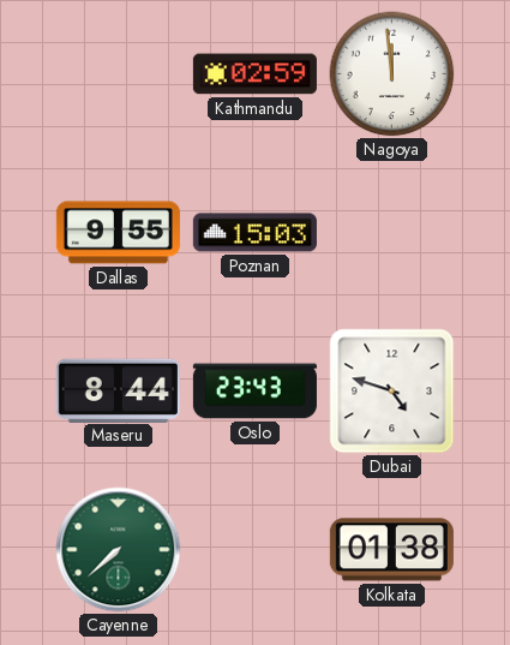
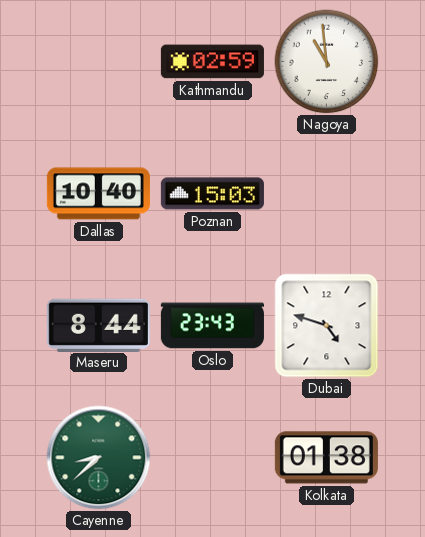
Nagoya: 11:59 -> 10:59
Dallas: 9:55 -> 10:40
Cayenne: 7:38 -> 8:38
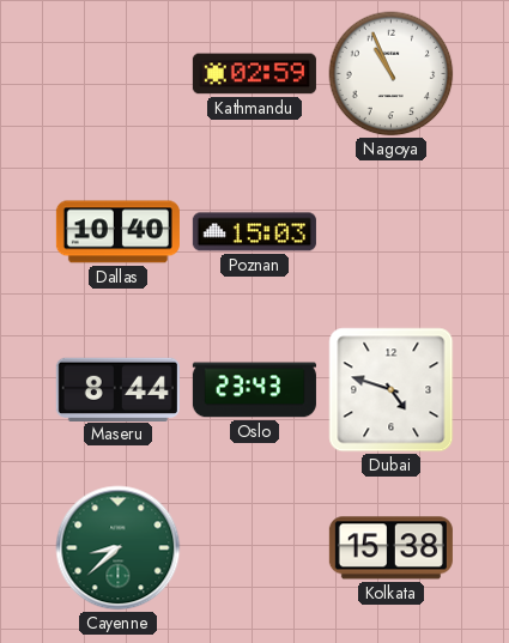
Nagoya: 10:59 -> 10:56
Kolkata: 01:38 -> 15:38
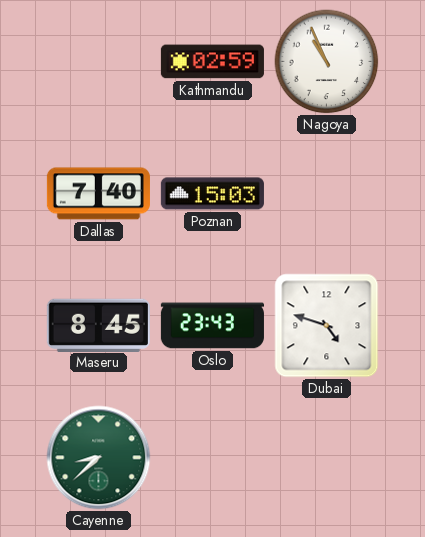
Dallas: 10:40 -> 7:40
Maseru: 8:44 -> 8:45
Kolkata: 15:38 -> none
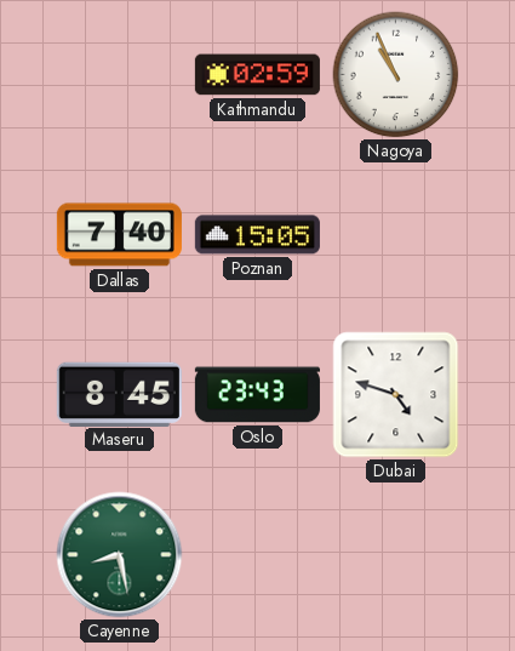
Poznan: 15:03 -> 15:05
Cayenne: 8:38 -> 8:28
